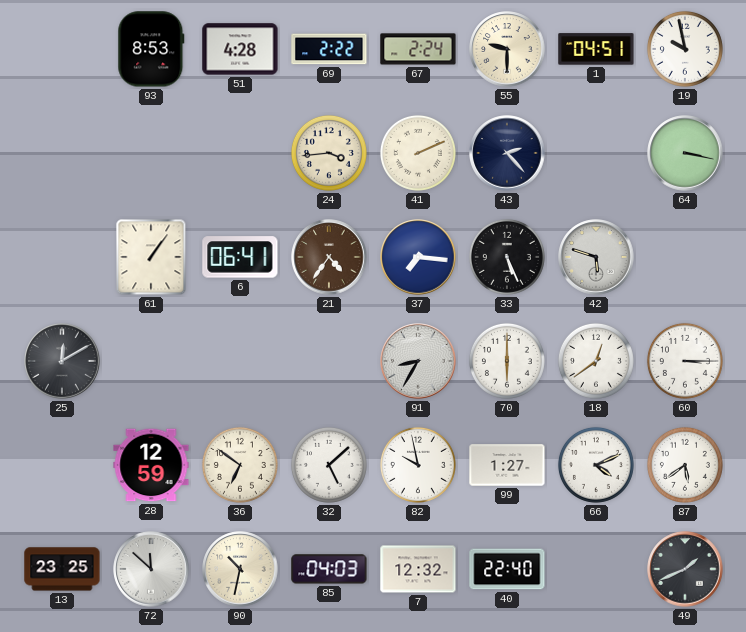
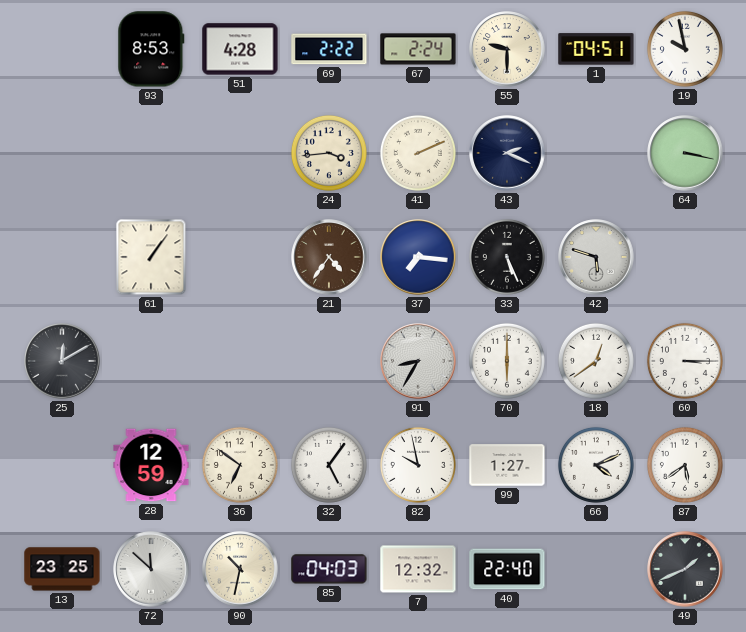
43: 2:23 -> 2:19
6: 06:41 -> none
32: 5:08 -> 5:06
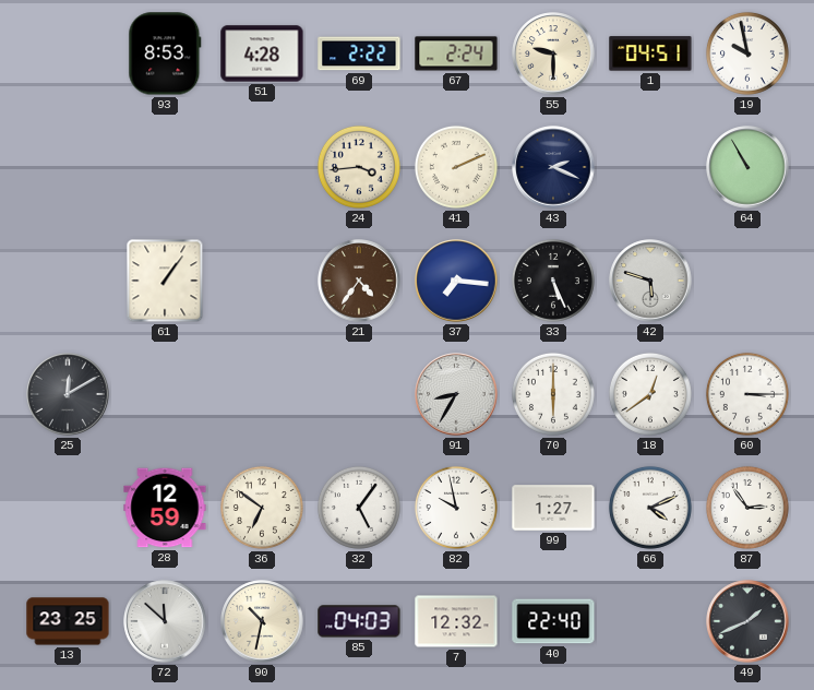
64: 3:17 -> 10:55
87: 5:39 -> 2:54
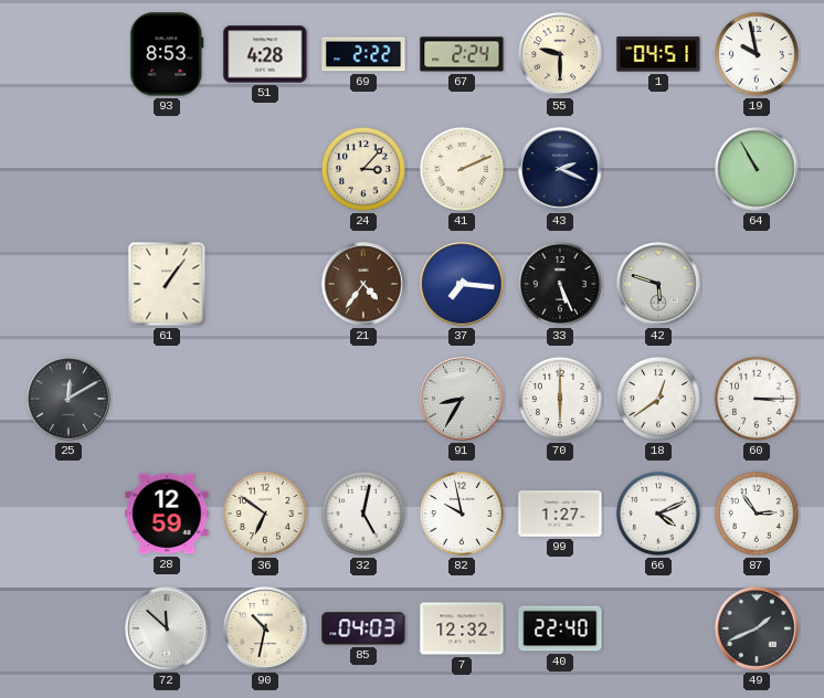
24: 3:44 -> 3:07
32: 5:06 -> 5:02
13: 23:25 -> none
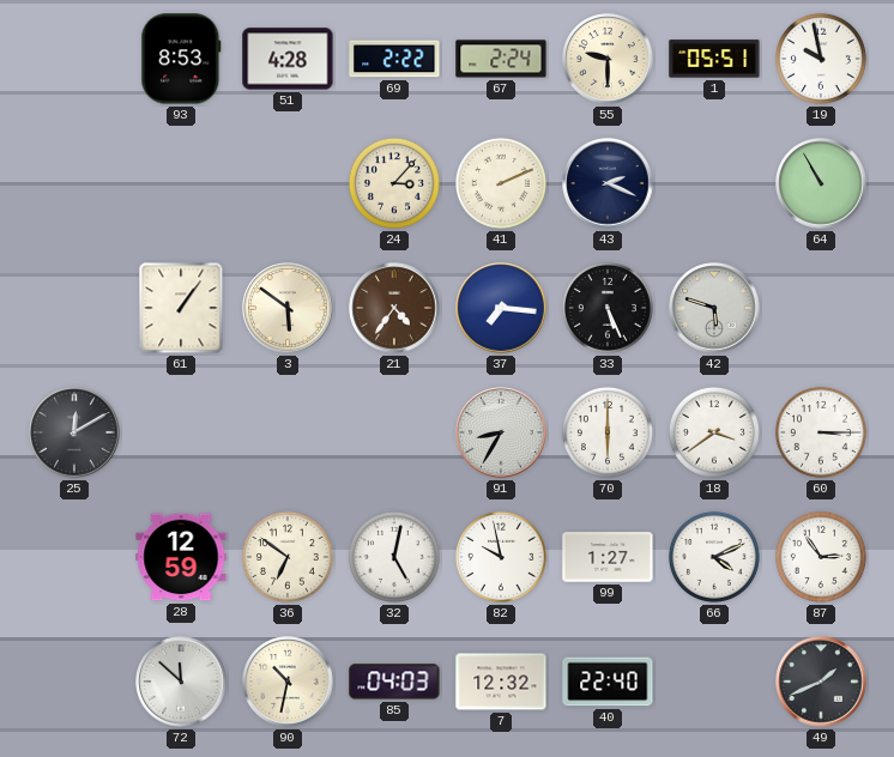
1: 04:51 -> 05:51
3: none -> 5:51
18: 12:39 -> 3:39
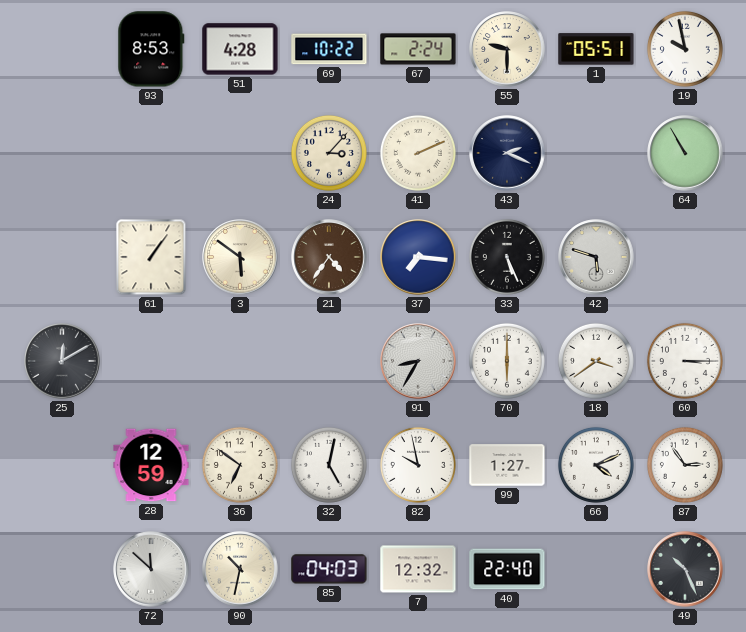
69: 2:22 -> 10:22
49: 1:41 -> 10:26
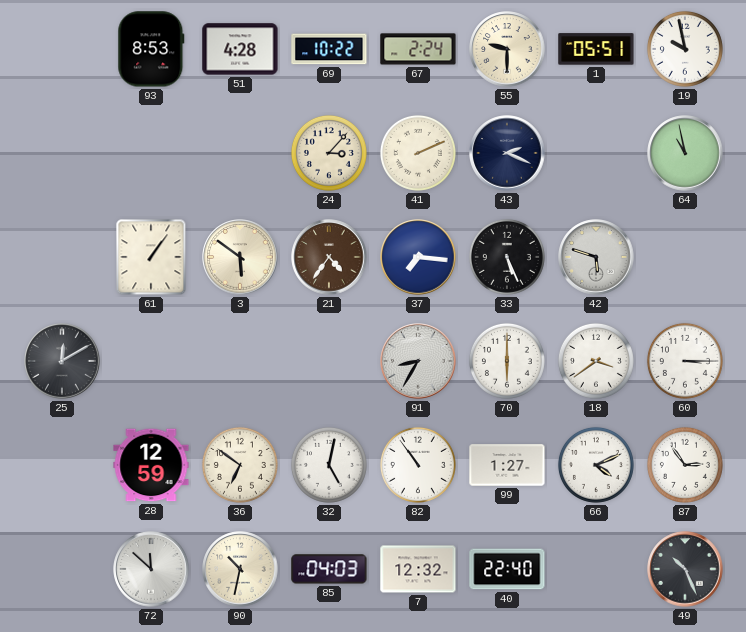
64: 10:55 -> 10:58
82: 9:58 -> 10:54
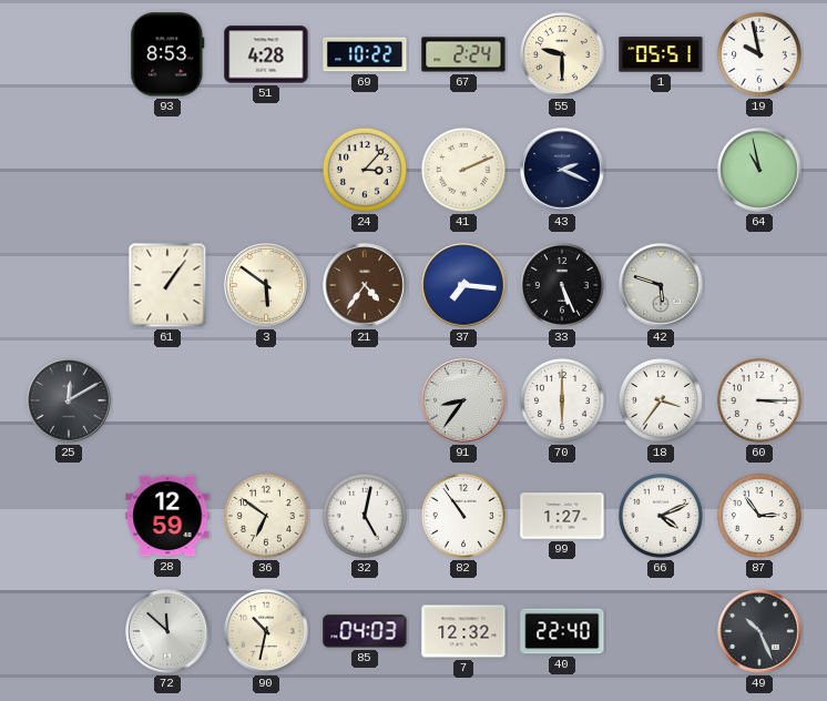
91: 8:35 -> 8:36
18: 3:39 -> 3:36
